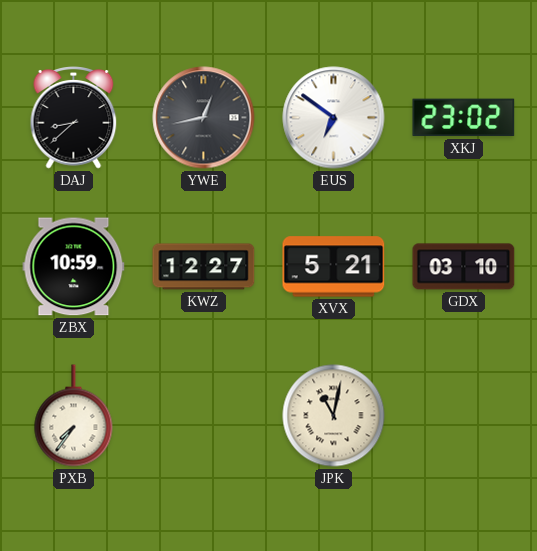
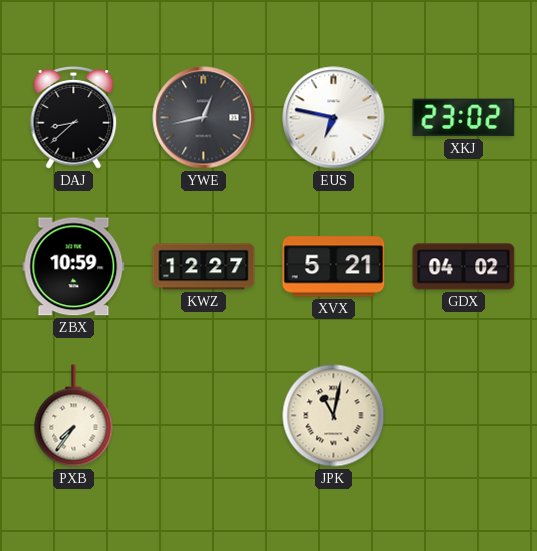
EUS: 6:51 -> 6:47
GDX: 03:10 -> 04:02
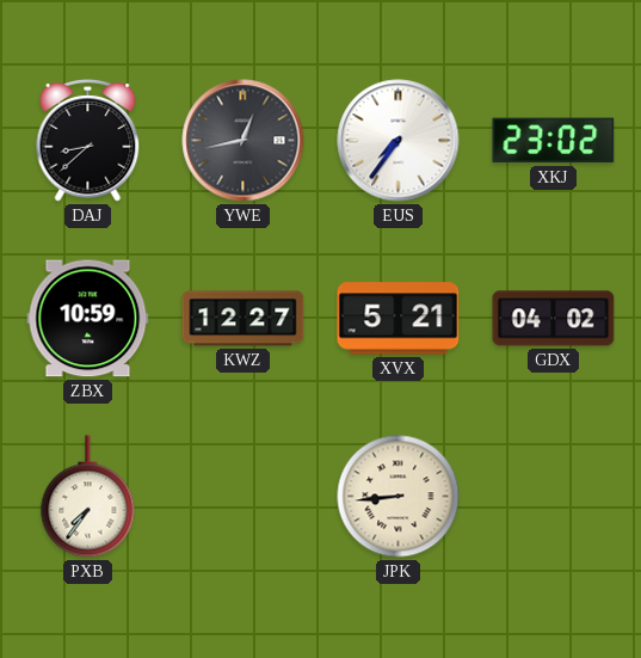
EUS: 6:47 -> 7:36
JPK: 11:02 -> 8:44
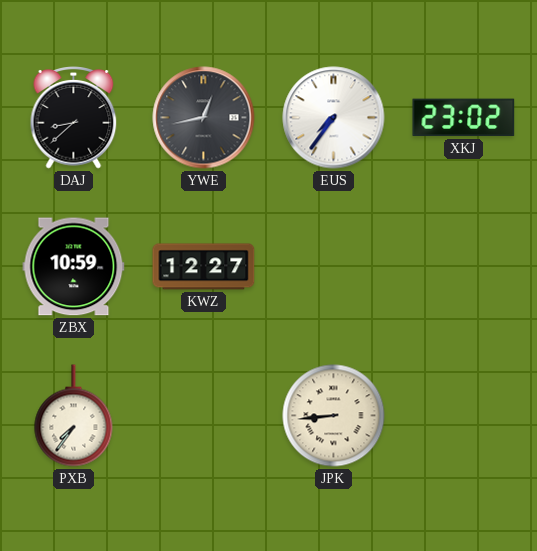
XVX: 5:21 -> none
GDX: 04:02 -> none
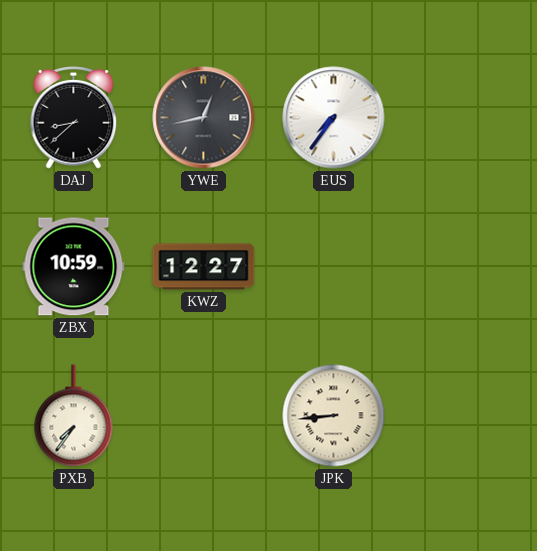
XKJ: 23:02 -> none
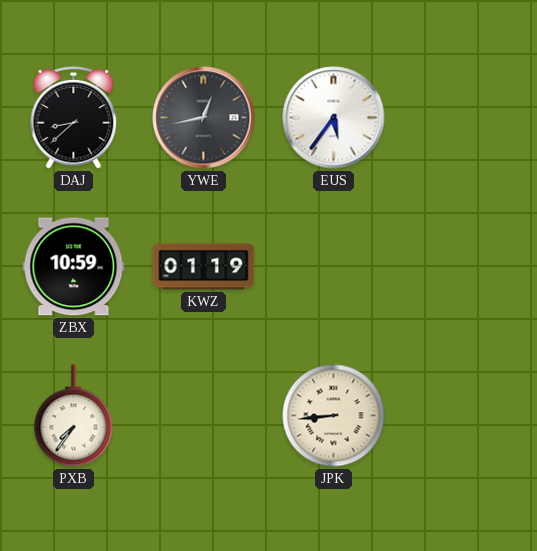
EUS: 7:36 -> 5:36
KWZ: 12:27 -> 01:19
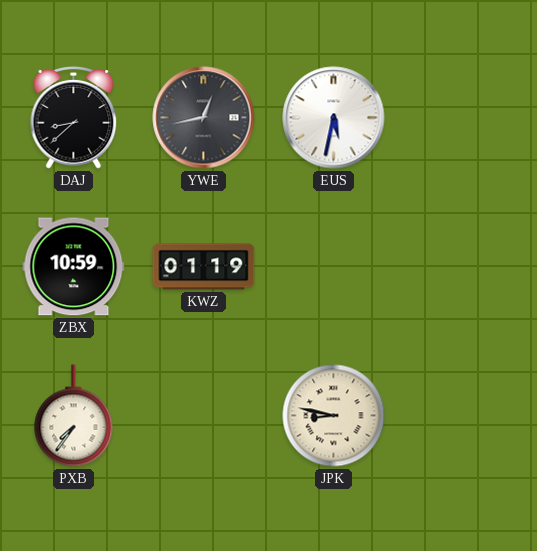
EUS: 5:36 -> 5:32
JPK: 8:44 -> 8:47
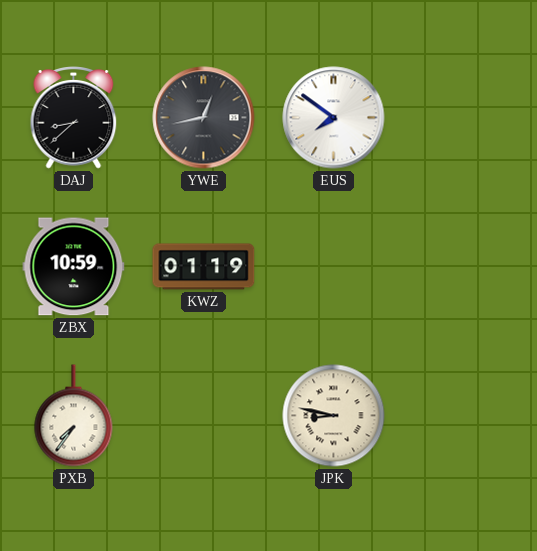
EUS: 5:32 -> 7:51
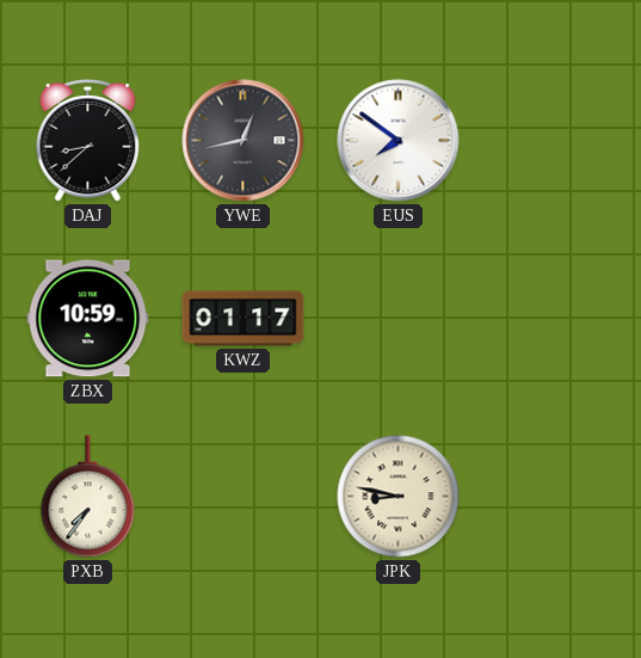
KWZ: 01:19 -> 01:17
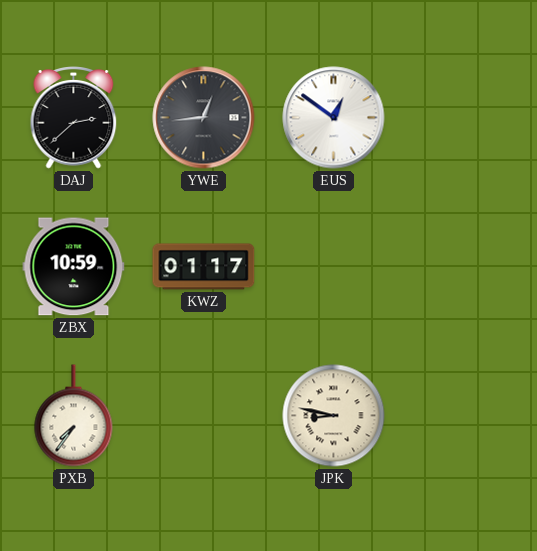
DAJ: 8:38 -> 2:38
YWE: 12:43 -> 12:44
EUS: 7:51 -> 12:51
